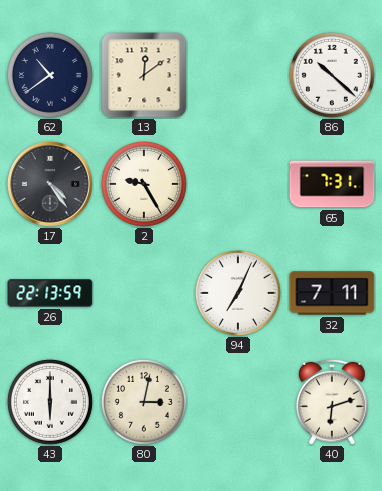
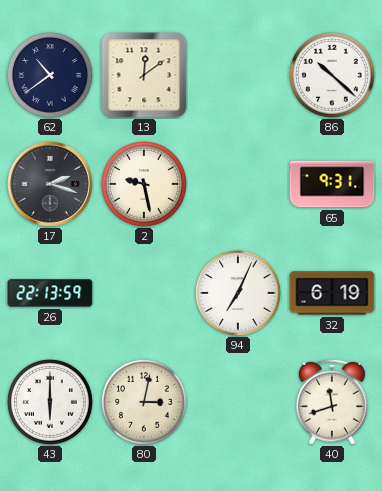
17: 4:24 -> 2:18
2: 9:25 -> 9:28
65: 7:31 -> 9:31
32: 7:11 -> 6:19
40: 6:12 -> 11:42
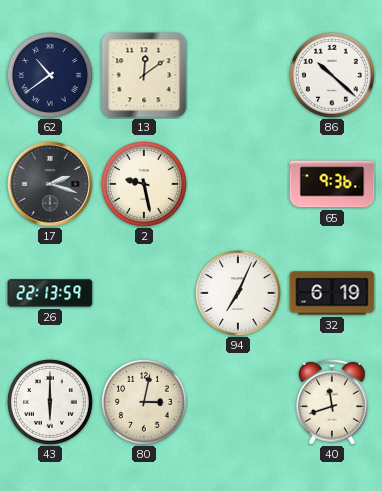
65: 9:31 -> 9:36
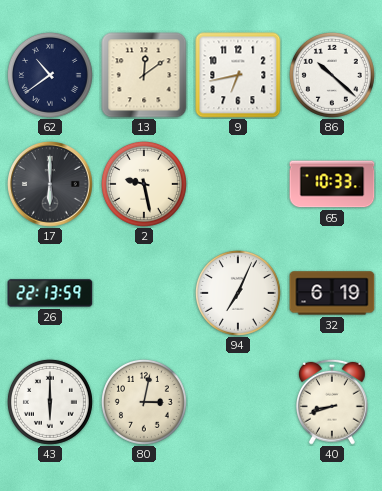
9: none -> 6:43
17: 2:18 -> 6:00
65: 9:36 -> 10:33
40: 11:42 -> 8:42
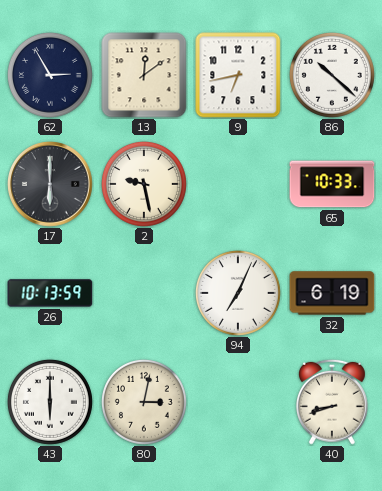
62: 10:39 -> 2:55
26: 22:13 -> 10:13
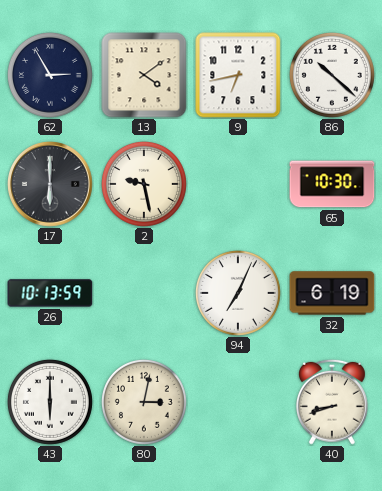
13: 12:09 -> 4:09
65: 10:33 -> 10:30
